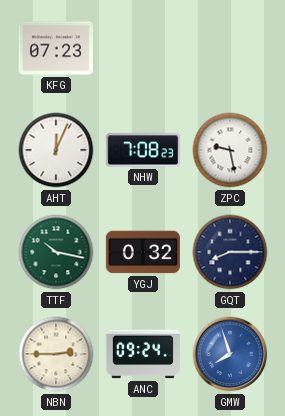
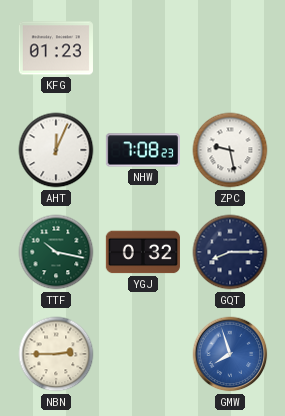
KFG: 07:23 -> 01:23
ANC: 09:24 -> none
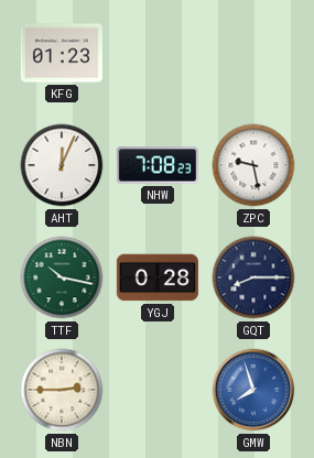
YGJ: 0:32 -> 0:28
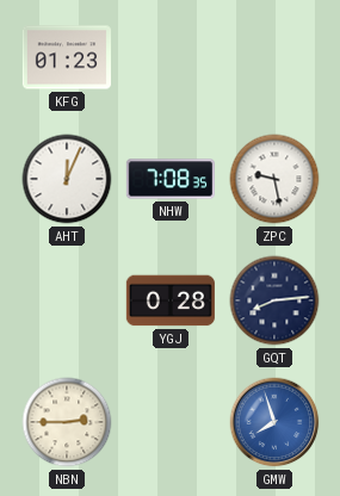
NHW: 7:08:23 -> 7:08:35
TTF: 10:17 -> none
GQT: 8:15 -> 8:14
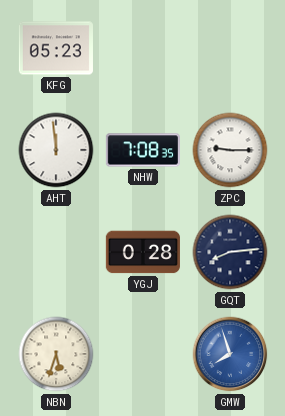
KFG: 01:23 -> 05:23
AHT: 12:04 -> 11:59
ZPC: 9:28 -> 9:15
NBN: 2:45 -> 5:33
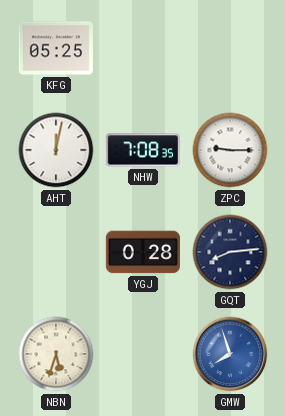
KFG: 05:23 -> 05:25
AHT: 11:59 -> 12:02
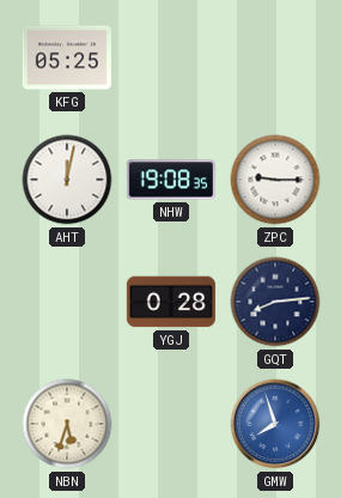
NHW: 7:08 -> 19:08
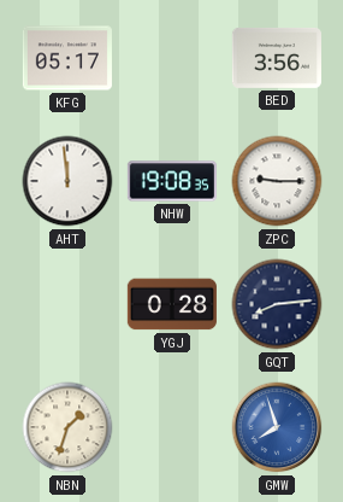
KFG: 05:25 -> 05:17
BED: none -> 3:56
AHT: 12:02 -> 11:59
NBN: 5:33 -> 1:33
